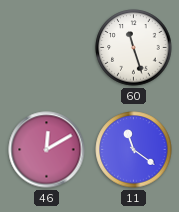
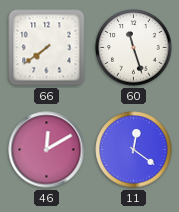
66: none -> 7:39
11: 11:21 -> 12:21
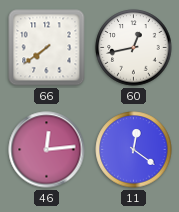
60: 11:27 -> 12:43
46: 12:10 -> 12:14
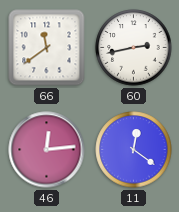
66: 7:39 -> 11:39
60: 12:43 -> 2:43
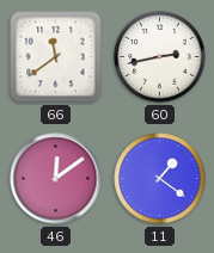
46: 12:14 -> 12:09
11: 12:21 -> 1:21
